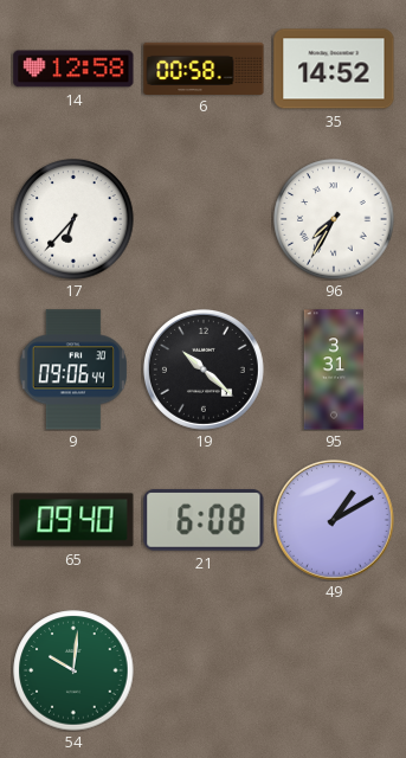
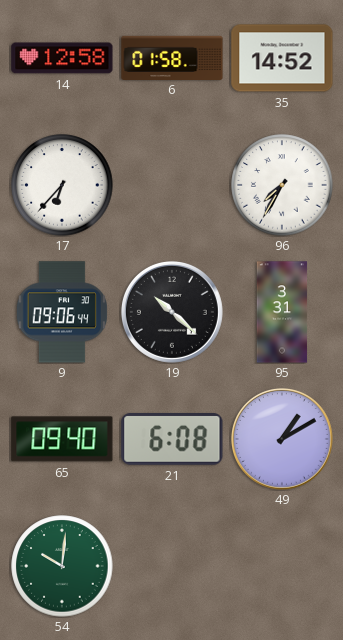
6: 00:58 -> 01:58
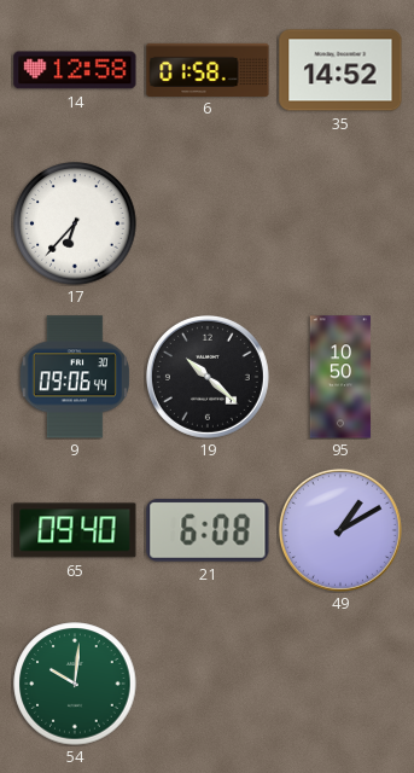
96: 7:35 -> none
95: 3:31 -> 10:50
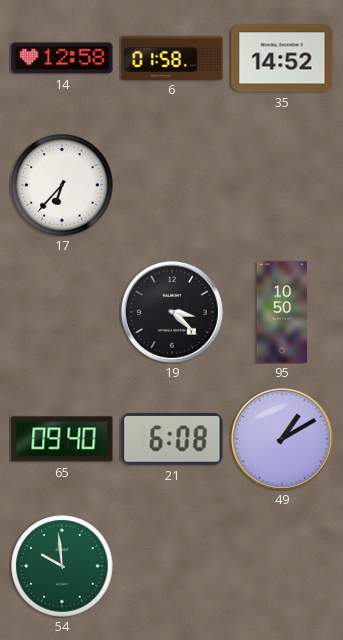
9: 09:06 -> none
19: 10:22 -> 3:22
54: 10:01 -> 9:59
